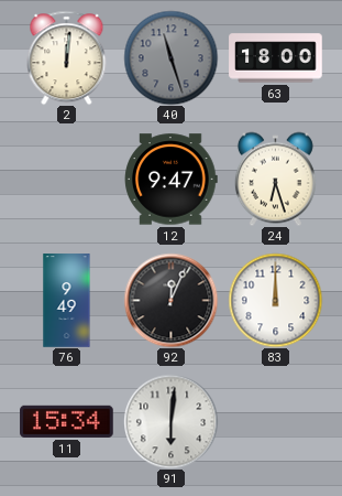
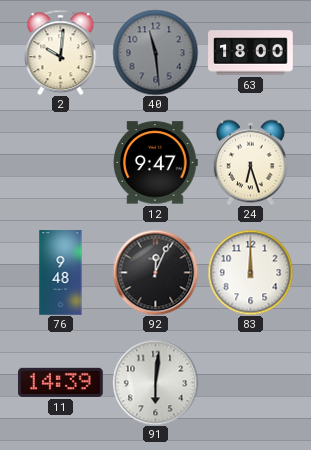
2: 12:01 -> 10:01
40: 11:27 -> 11:29
76: 9:49 -> 9:48
11: 15:34 -> 14:39
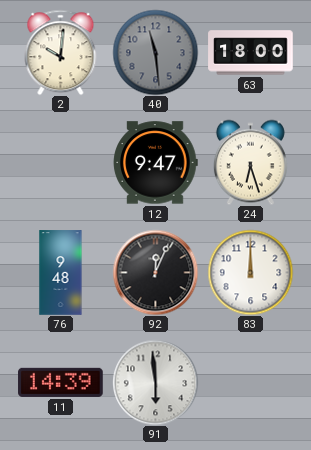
91: 6:01 -> 5:59
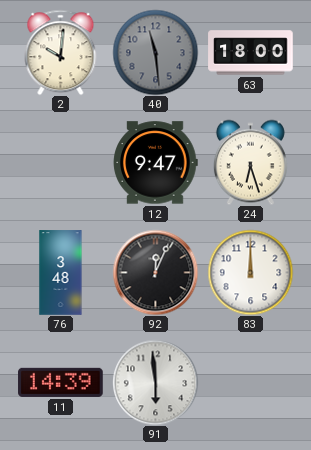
76: 9:48 -> 3:48
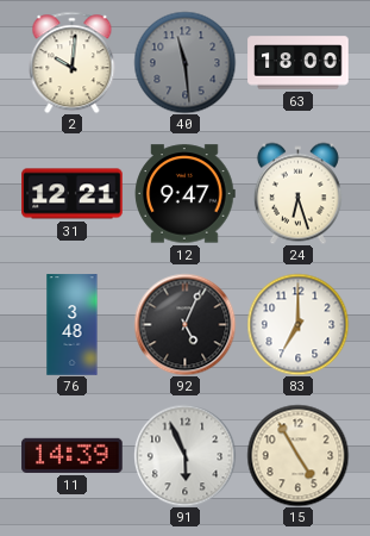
31: none -> 12:21
92: 12:04 -> 5:04
83: 12:00 -> 7:00
91: 5:59 -> 5:56
15: none -> 4:55
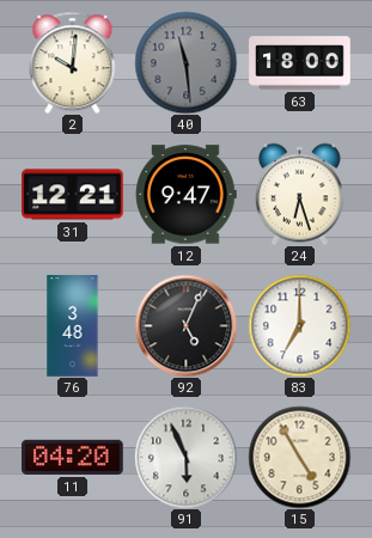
11: 14:39 -> 04:20
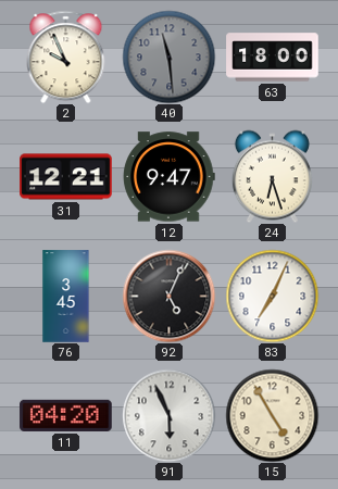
2: 10:01 -> 9:56
76: 3:48 -> 3:45
83: 7:00 -> 7:04
